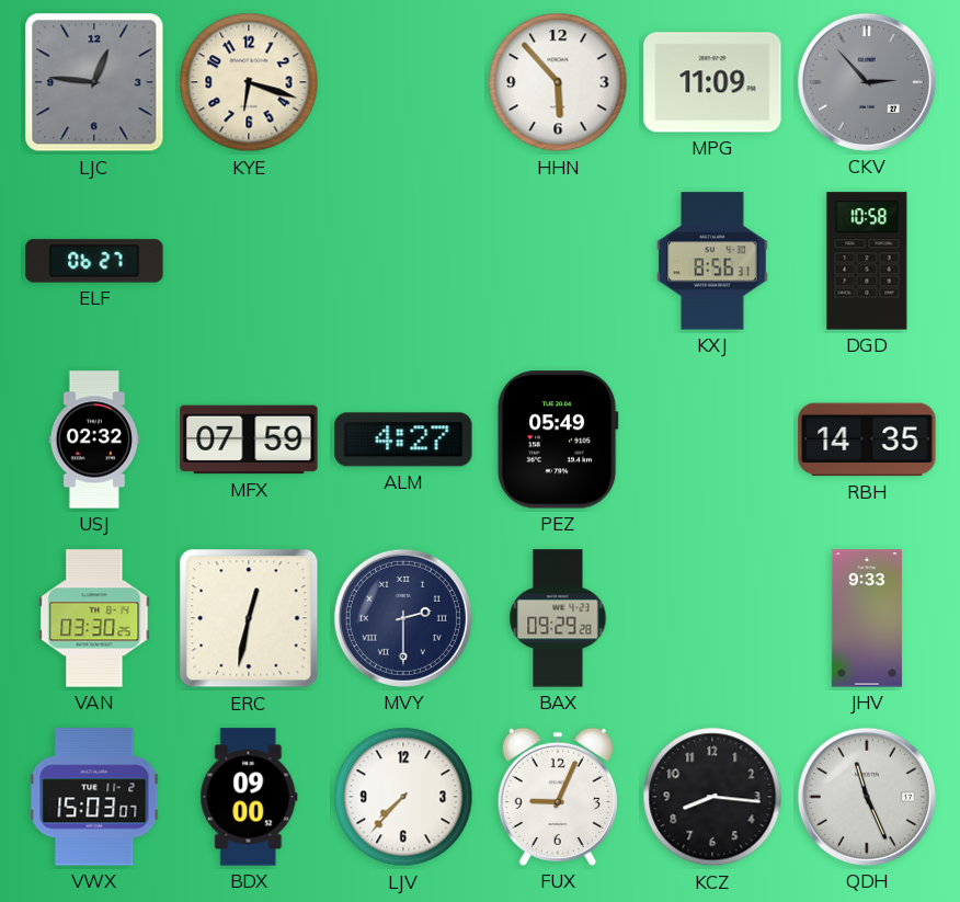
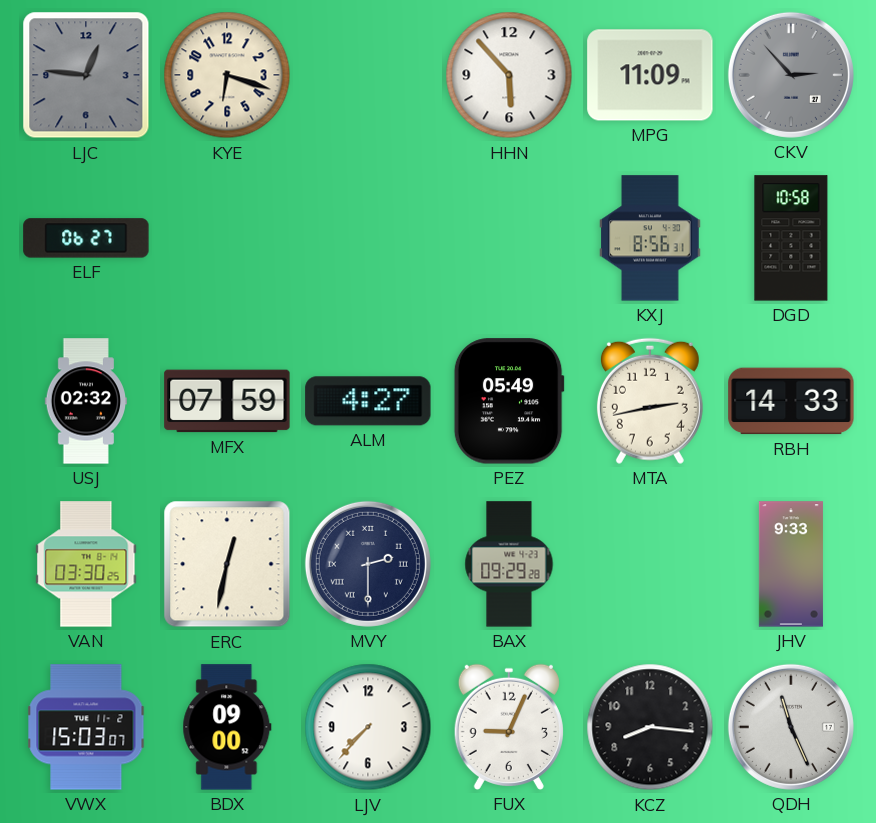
MTA: none -> 2:43
RBH: 14:35 -> 14:33
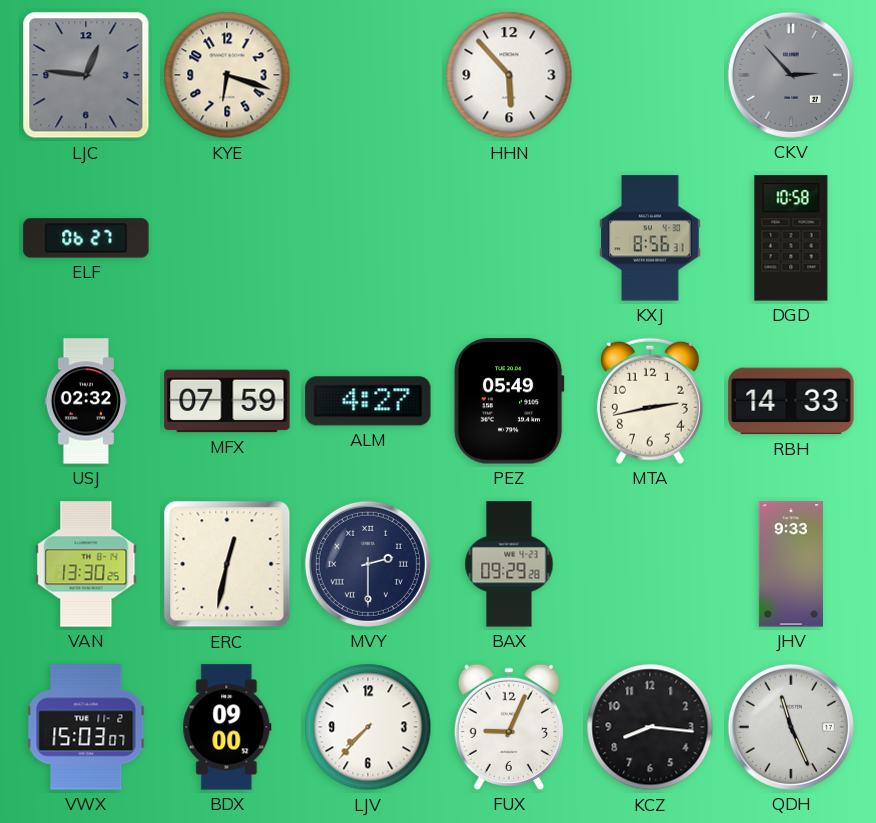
MPG: 11:09 -> none
VAN: 03:30 -> 13:30
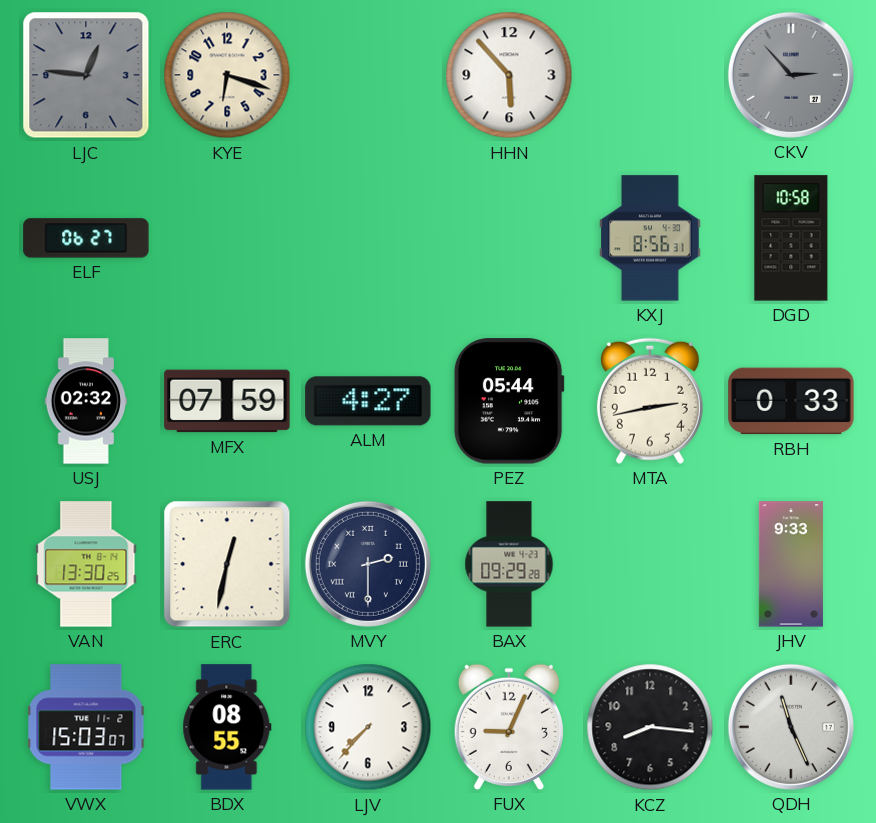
PEZ: 05:49 -> 05:44
RBH: 14:33 -> 0:33
BDX: 09:00 -> 08:55
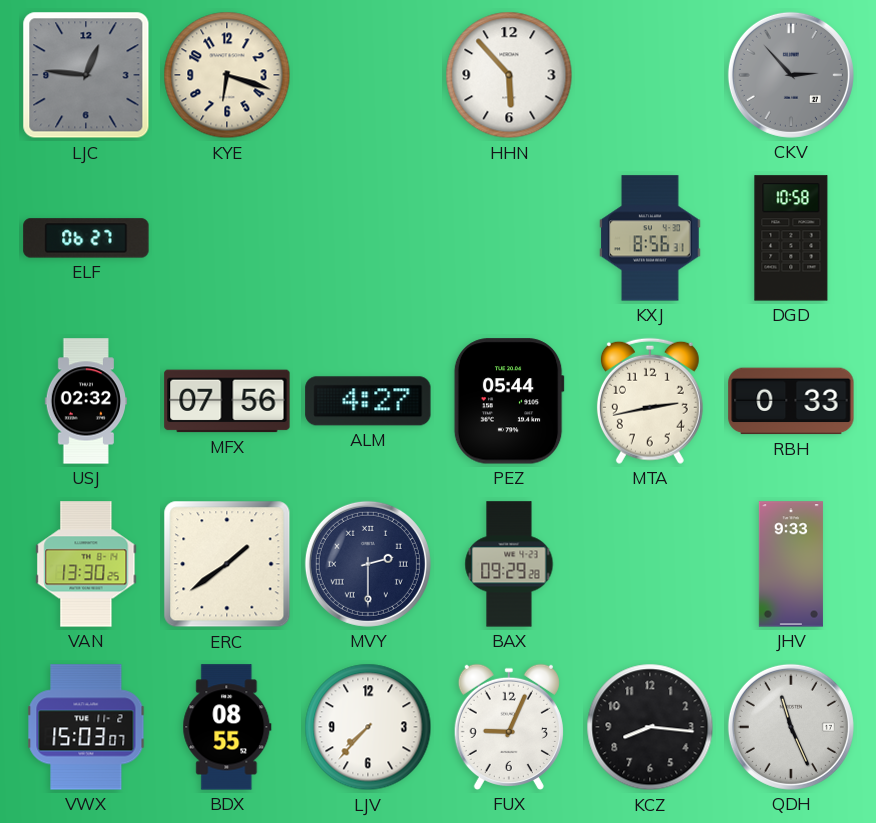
MFX: 07:59 -> 07:56
ERC: 12:32 -> 1:39
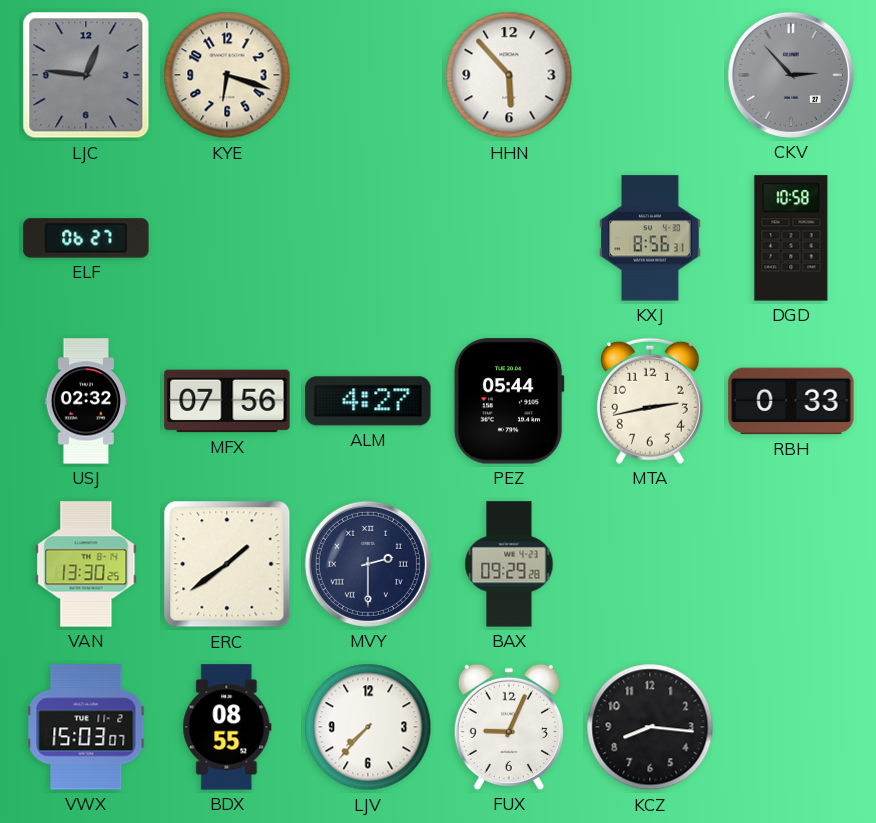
JHV: 9:33 -> none
QDH: 11:26 -> none
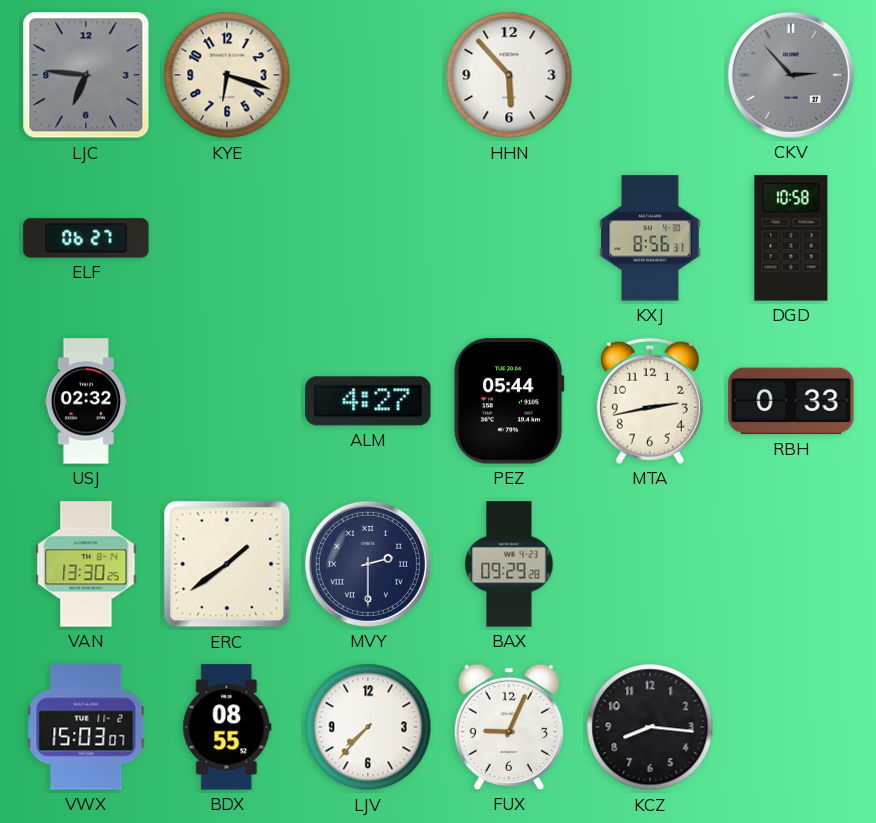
LJC: 12:46 -> 6:46
MFX: 07:56 -> none
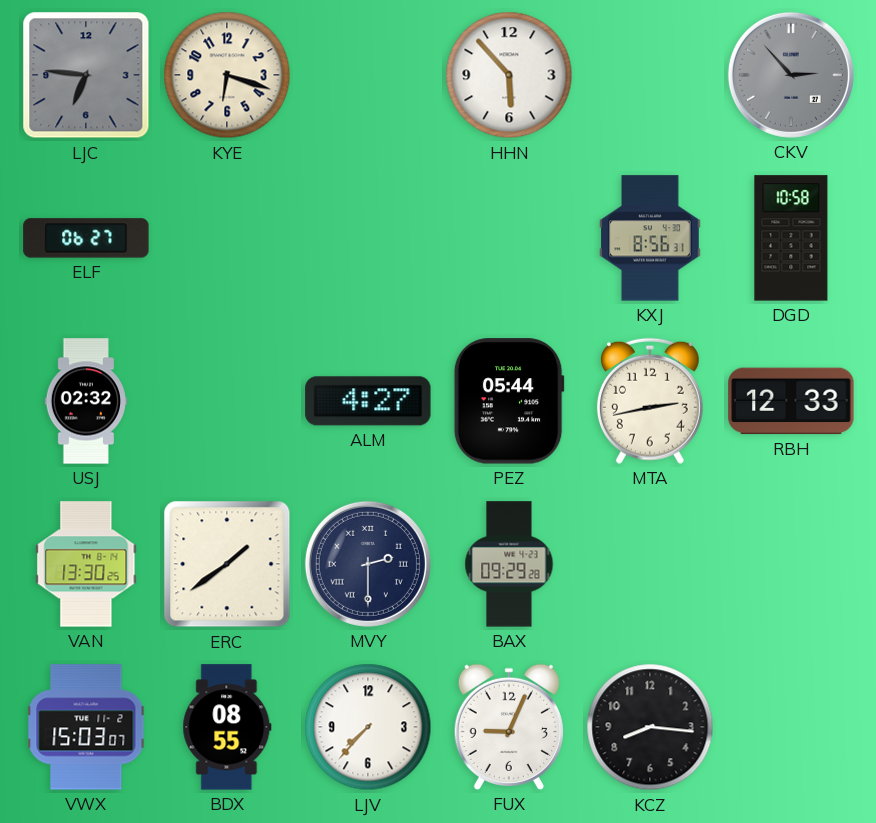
RBH: 0:33 -> 12:33
